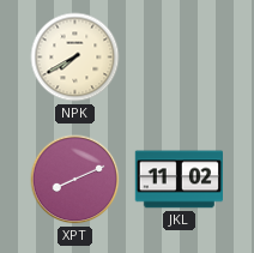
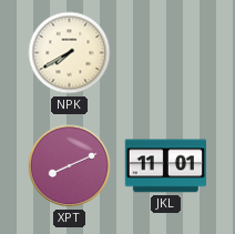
JKL: 11:02 -> 11:01
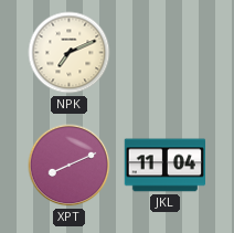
NPK: 7:40 -> 7:11
JKL: 11:01 -> 11:04
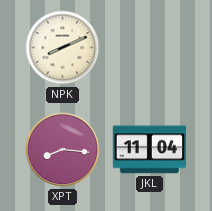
NPK: 7:11 -> 8:11
XPT: 8:11 -> 8:16
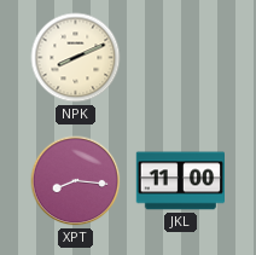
JKL: 11:04 -> 11:00
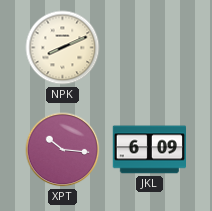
XPT: 8:16 -> 10:16
JKL: 11:00 -> 6:09
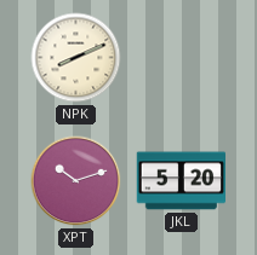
XPT: 10:16 -> 10:12
JKL: 6:09 -> 5:20
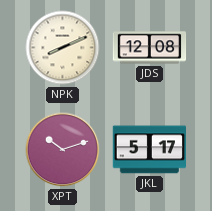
JDS: none -> 12:08
JKL: 5:20 -> 5:17
